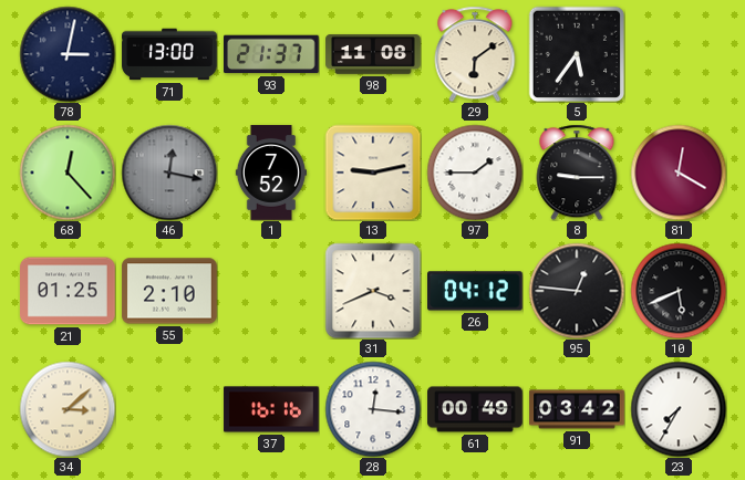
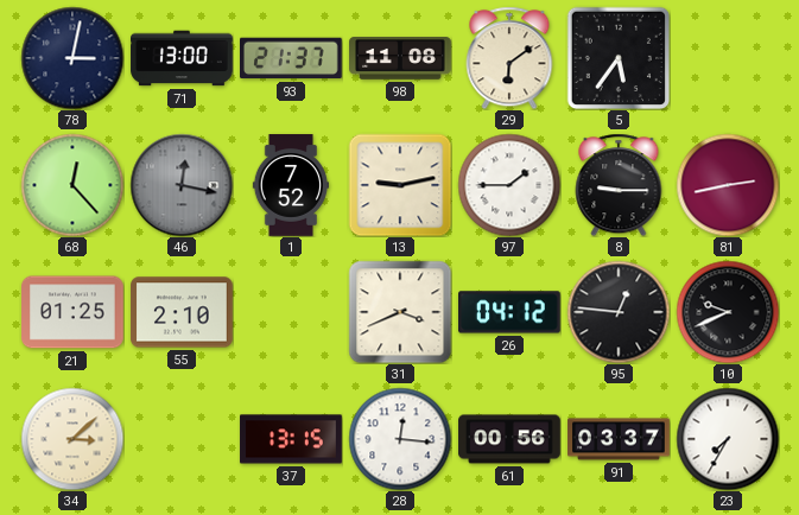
81: 12:20 -> 2:43
10: 5:41 -> 9:41
37: 16:16 -> 13:15
61: 00:49 -> 00:56
91: 03:42 -> 03:37
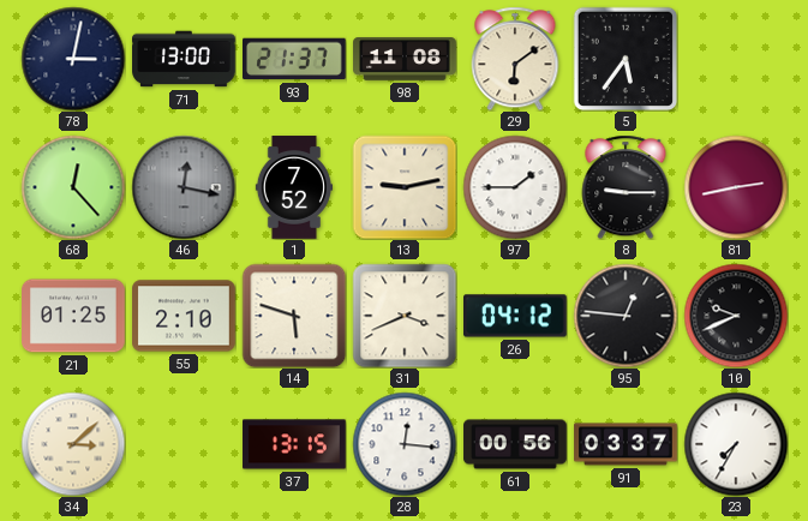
14: none -> 5:48
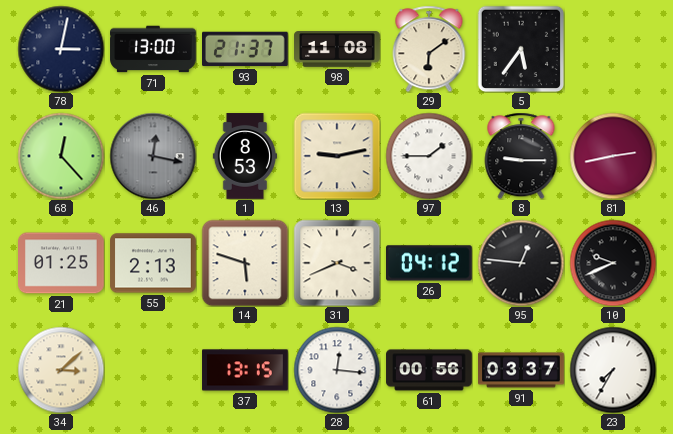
1: 7:52 -> 8:53
55: 2:10 -> 2:13
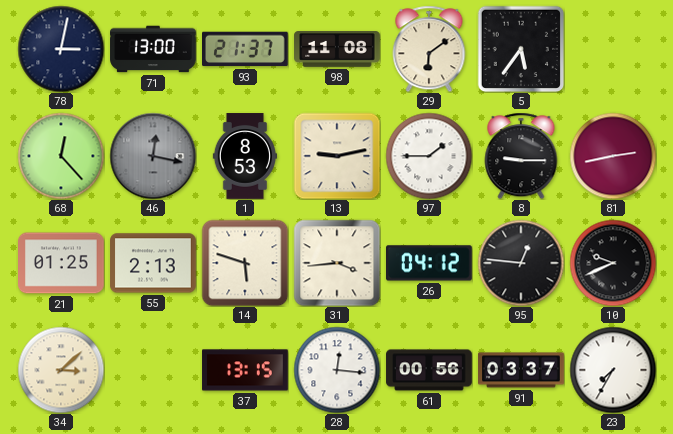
31: 3:41 -> 3:44
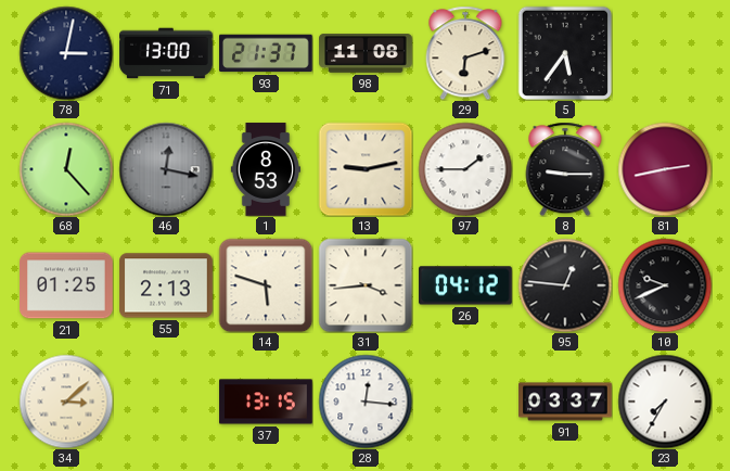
29: 6:09 -> 6:12
61: 00:56 -> none
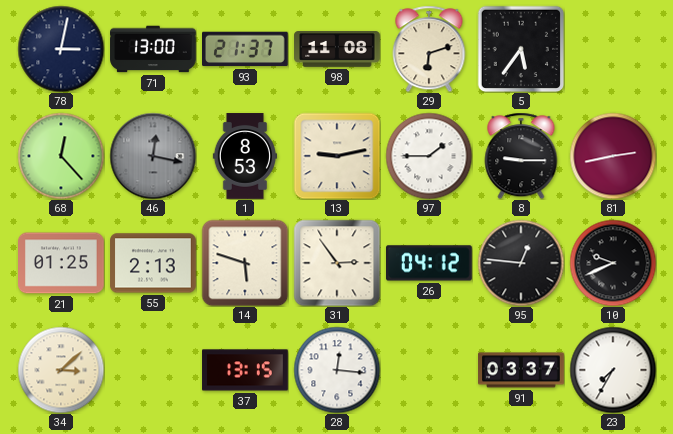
31: 3:44 -> 2:54
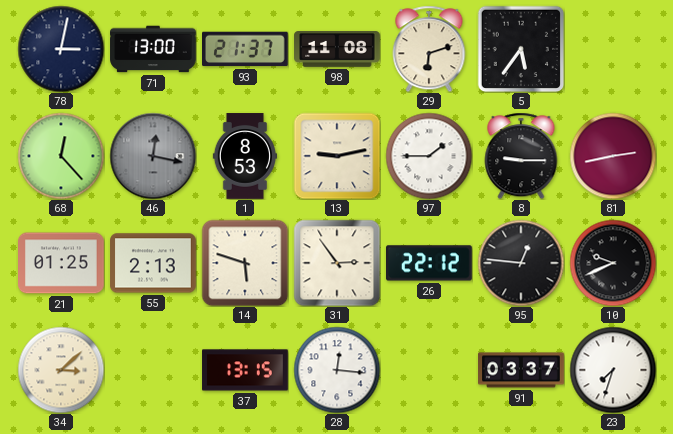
26: 04:12 -> 22:12
23: 7:35 -> 7:33
